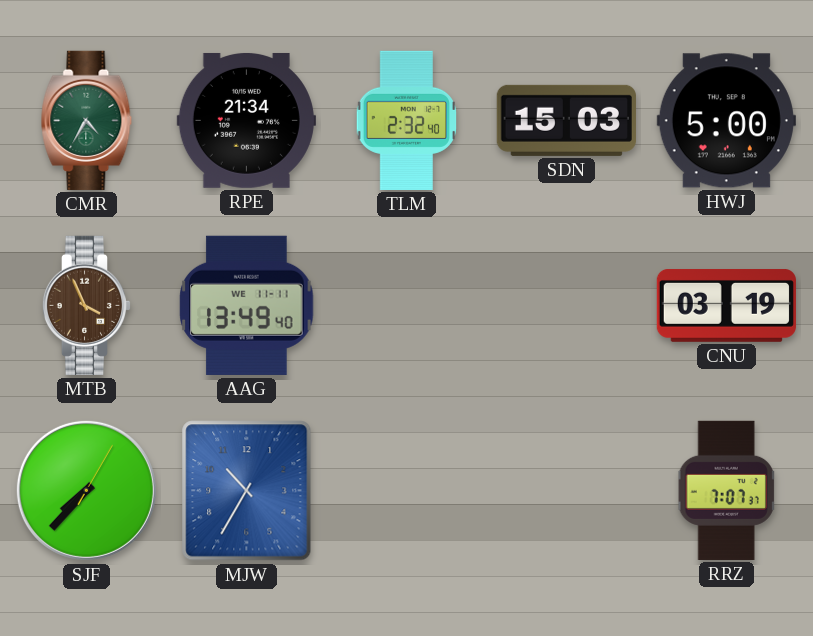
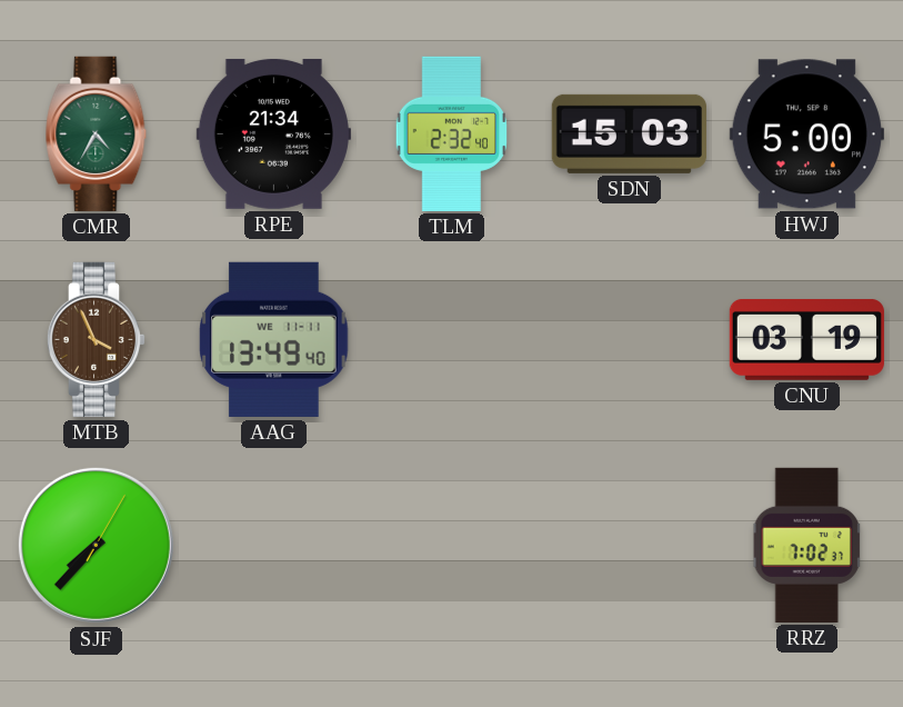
MJW: 10:35 -> none
RRZ: 7:07 -> 7:02
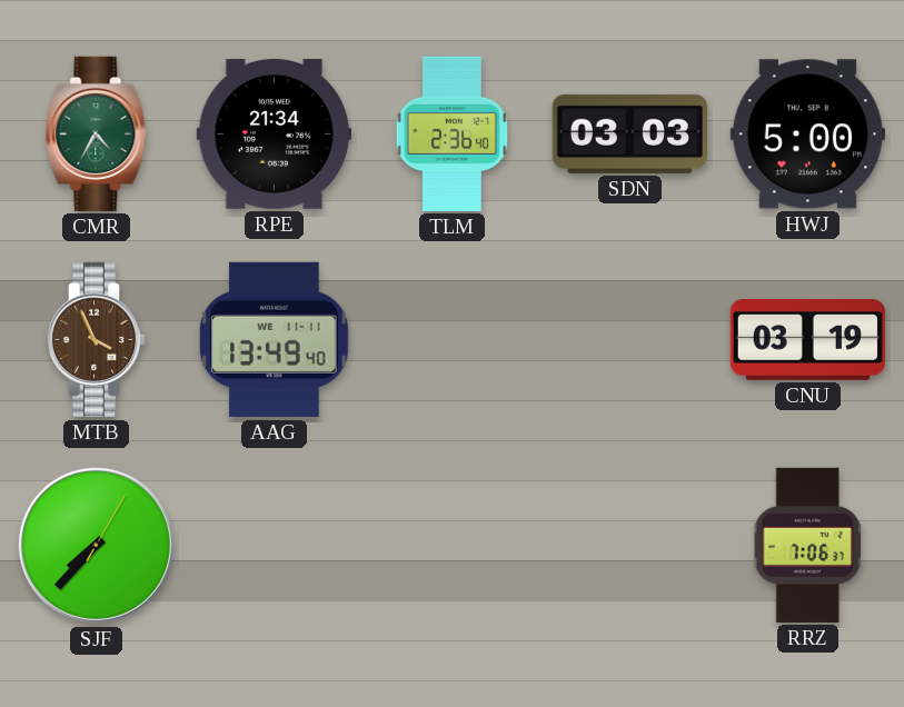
TLM: 2:32 -> 2:36
SDN: 15:03 -> 03:03
RRZ: 7:02 -> 7:06
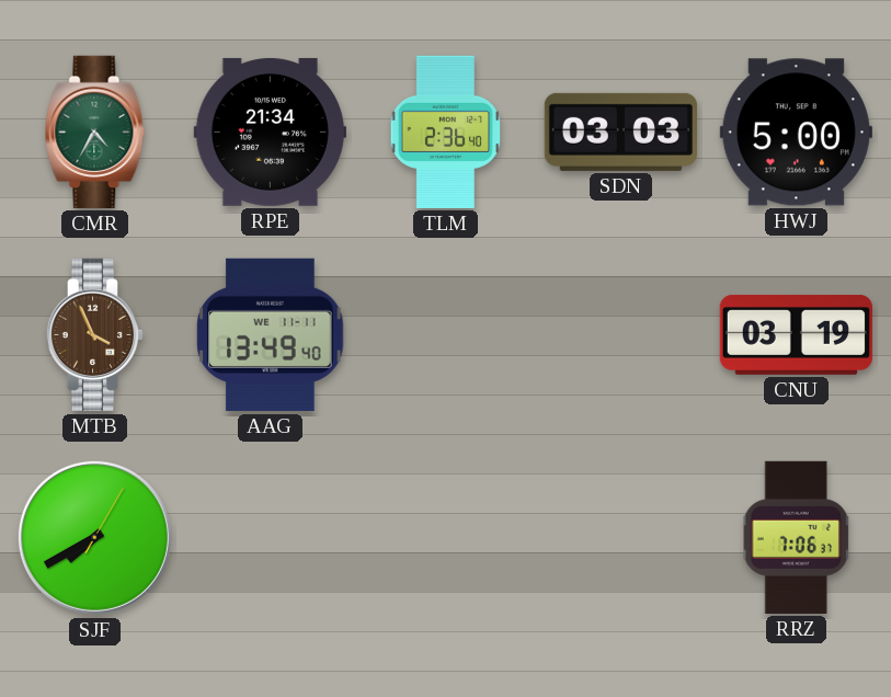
SJF: 7:37 -> 7:40
